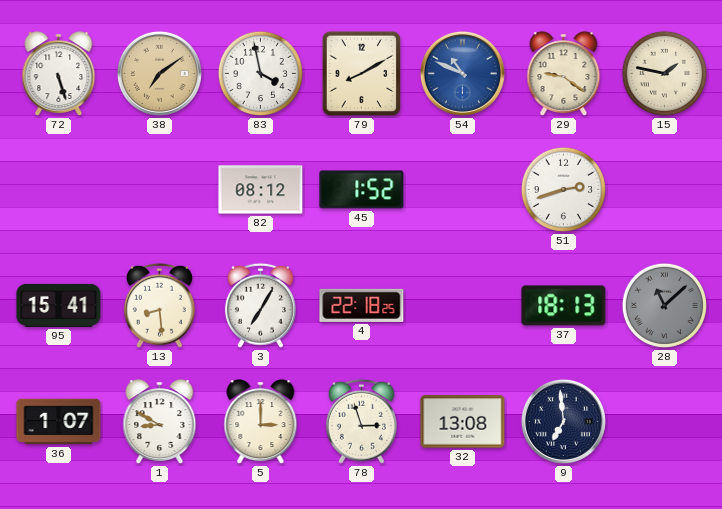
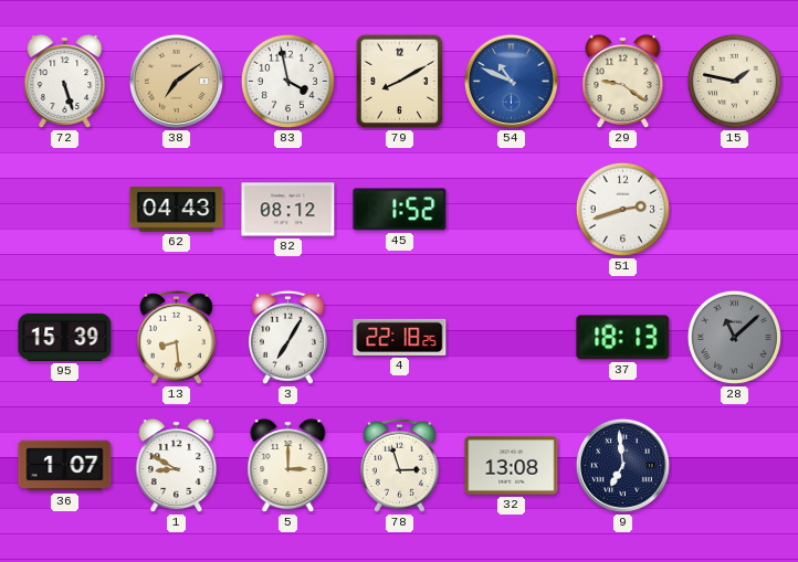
62: none -> 04:43
95: 15:41 -> 15:39
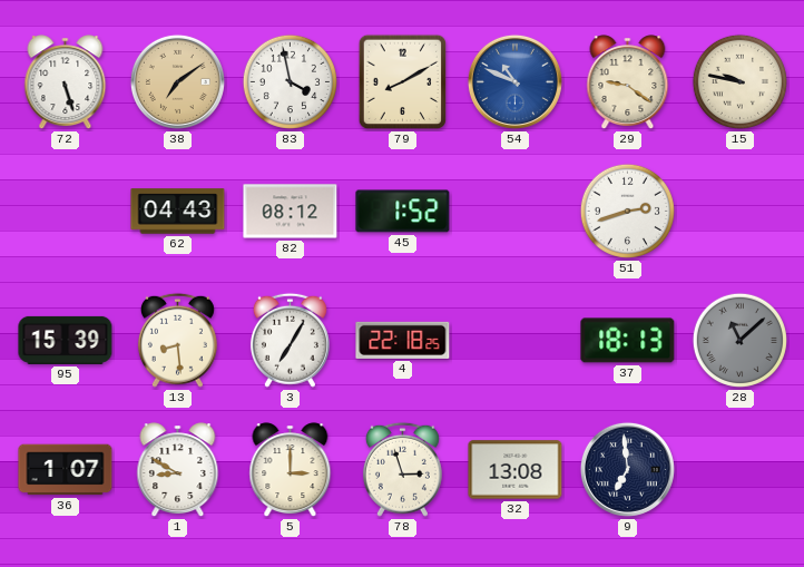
15: 1:47 -> 9:47
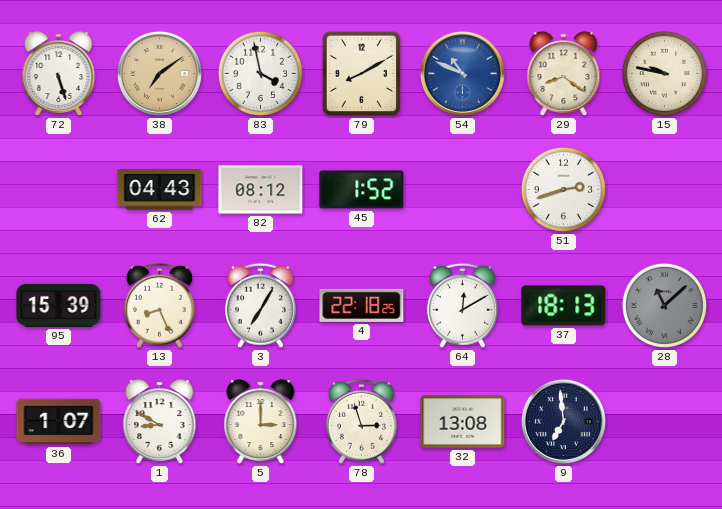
29: 9:21 -> 8:21
13: 8:29 -> 8:26
64: none -> 12:10
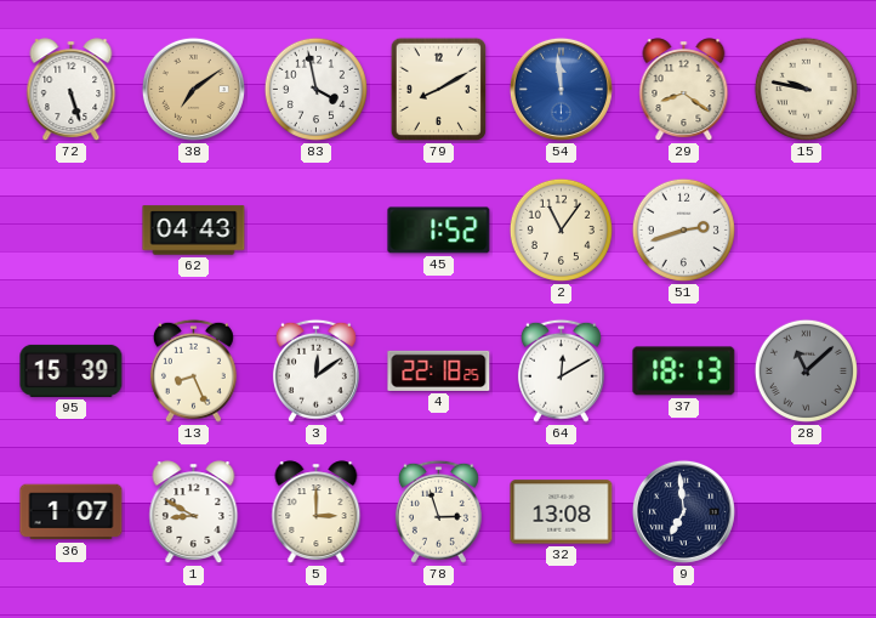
54: 10:49 -> 11:59
82: 08:12 -> none
2: none -> 11:06
3: 7:05 -> 12:09
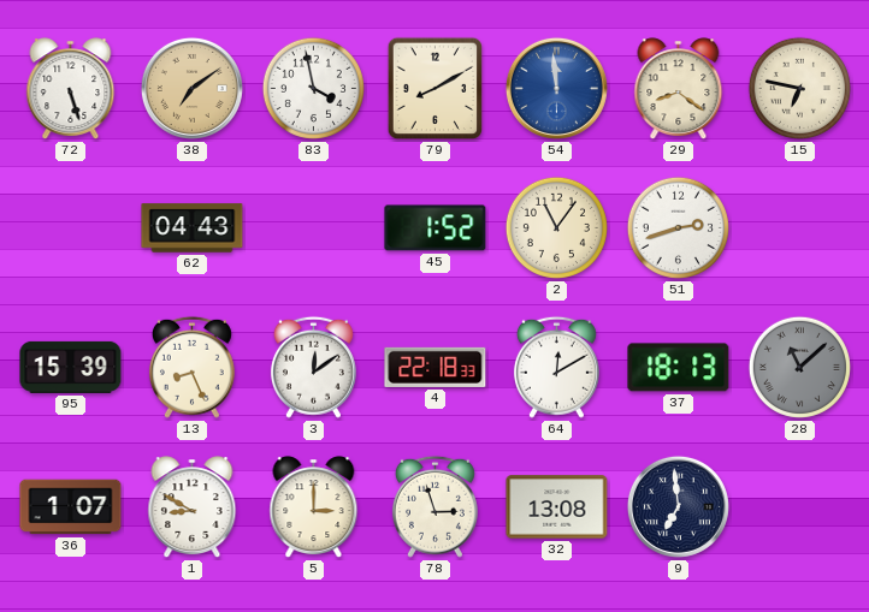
15: 9:47 -> 6:47
4: 22:18:25 -> 22:18:33
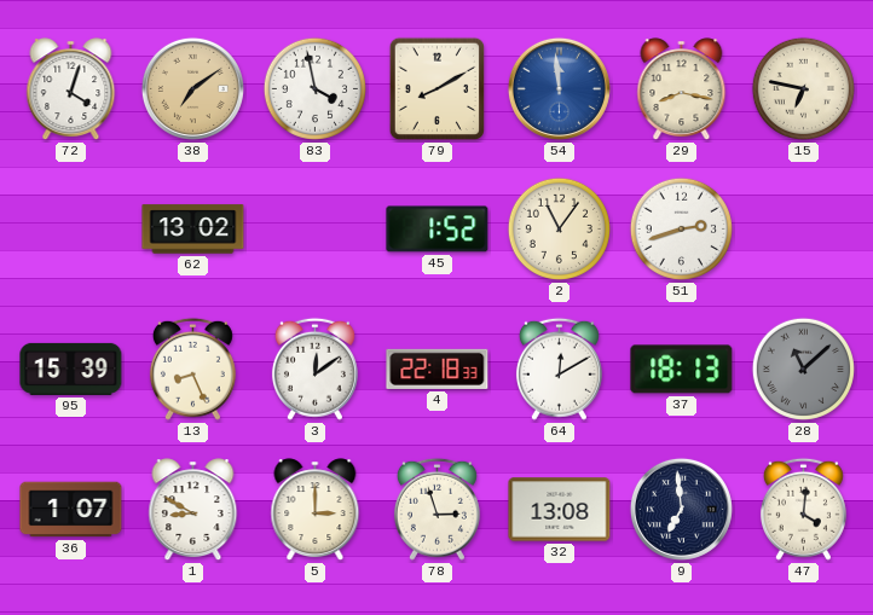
72: 5:27 -> 4:03
29: 8:21 -> 8:17
62: 04:43 -> 13:02
47: none -> 4:01
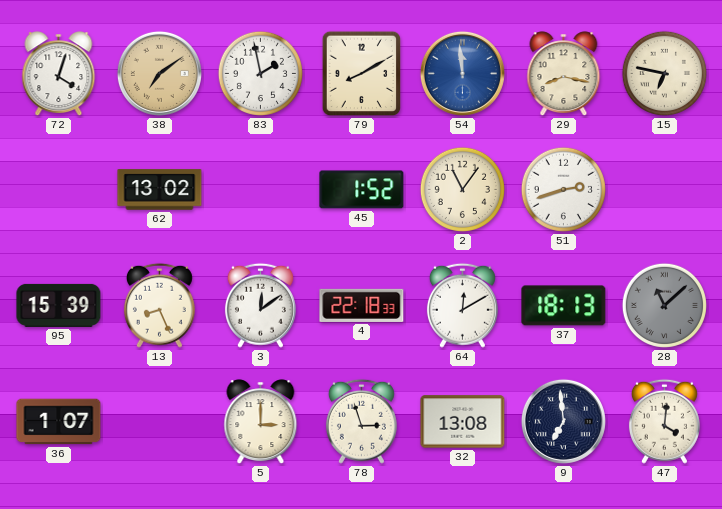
83: 3:58 -> 1:58
1: 8:50 -> none
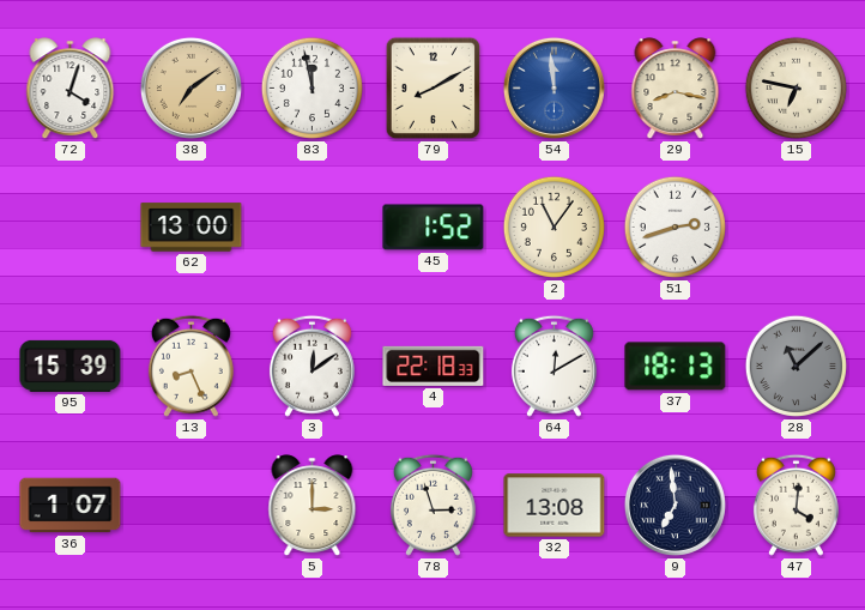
83: 1:58 -> 11:58
62: 13:02 -> 13:00
